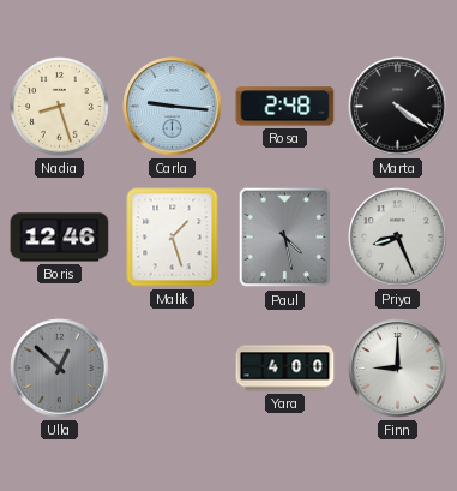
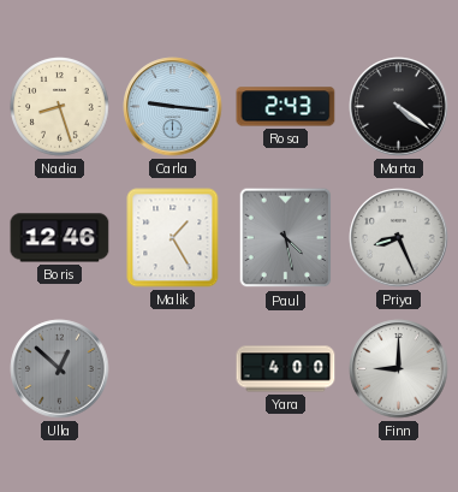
Rosa: 2:48 -> 2:43
Malik: 1:27 -> 1:25
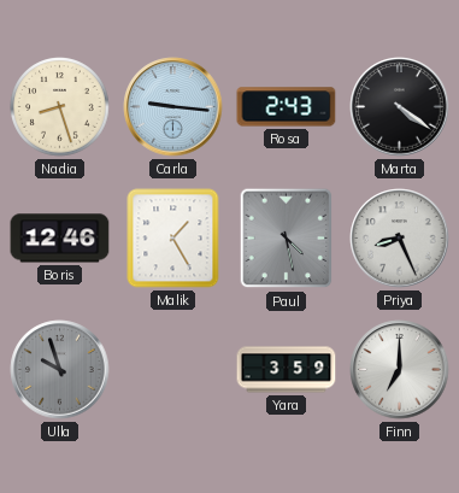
Ulla: 12:52 -> 9:57
Yara: 4:00 -> 3:59
Finn: 9:00 -> 7:00
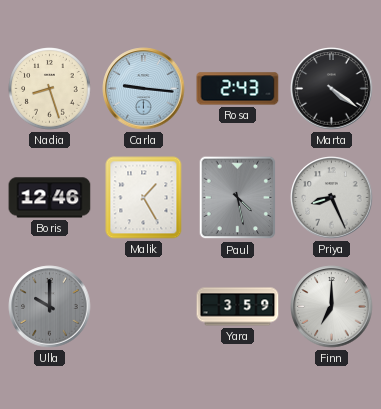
Ulla: 9:57 -> 10:00
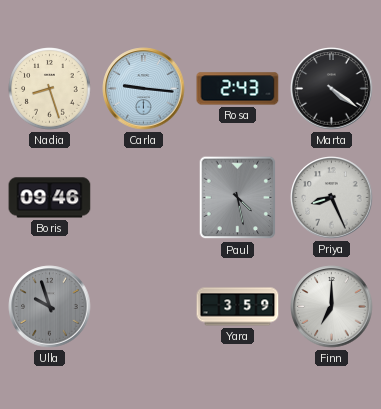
Boris: 12:46 -> 09:46
Malik: 1:25 -> none
Ulla: 10:00 -> 9:57
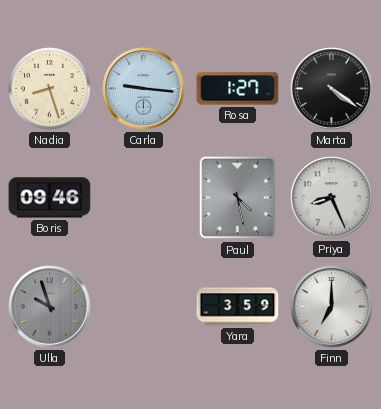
Rosa: 2:43 -> 1:27
